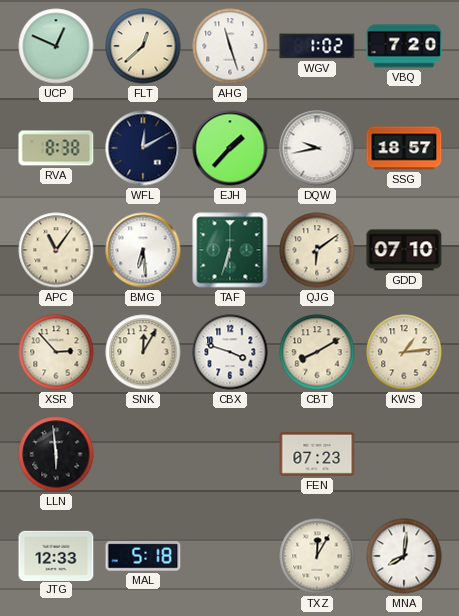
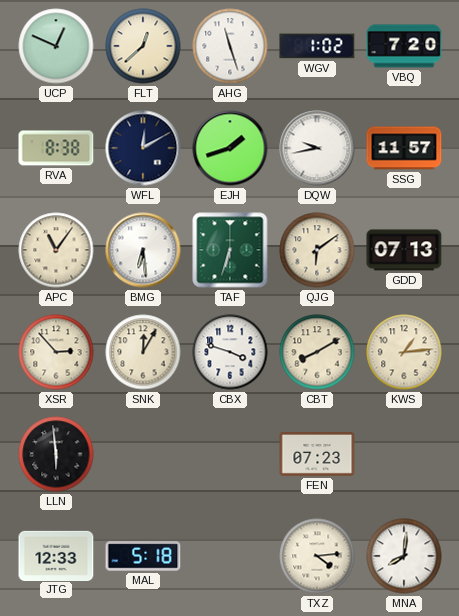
EJH: 1:37 -> 1:42
SSG: 18:57 -> 11:57
GDD: 07:10 -> 07:13
TXZ: 12:05 -> 4:14
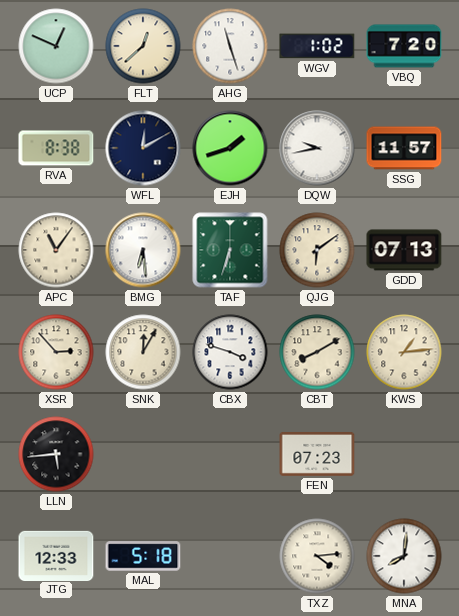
LLN: 5:59 -> 5:44
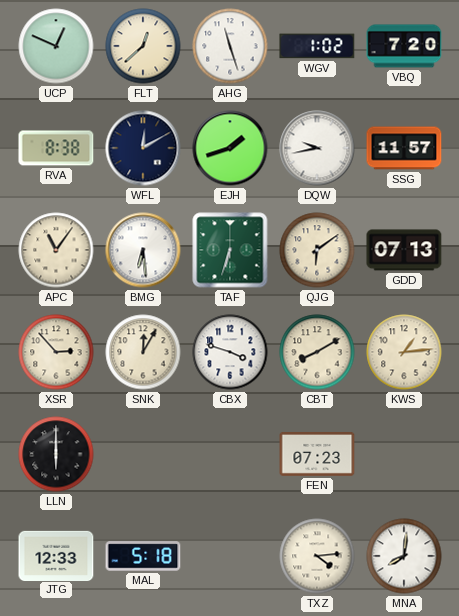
LLN: 5:44 -> 6:00
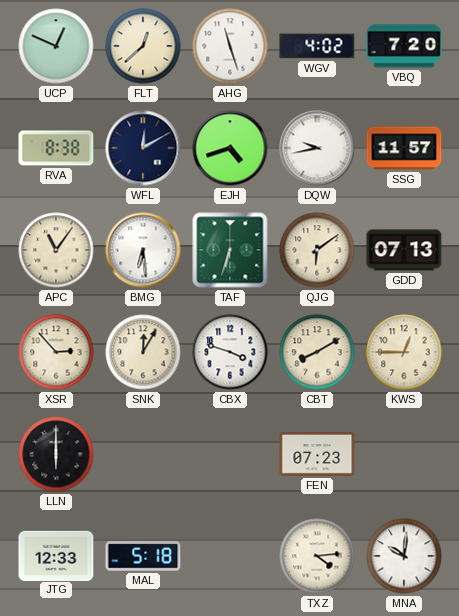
WGV: 1:02 -> 4:02
EJH: 1:42 -> 4:42
KWS: 1:14 -> 12:45
MNA: 8:01 -> 10:01
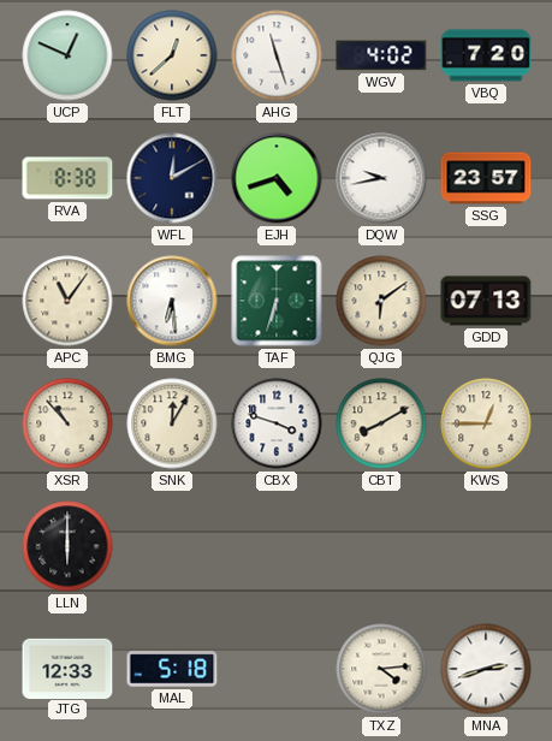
SSG: 11:57 -> 23:57
XSR: 2:53 -> 10:53
FEN: 07:23 -> none
MNA: 10:01 -> 2:42
